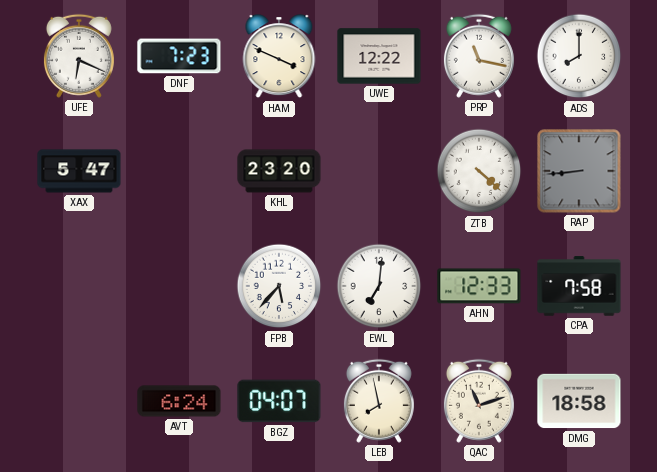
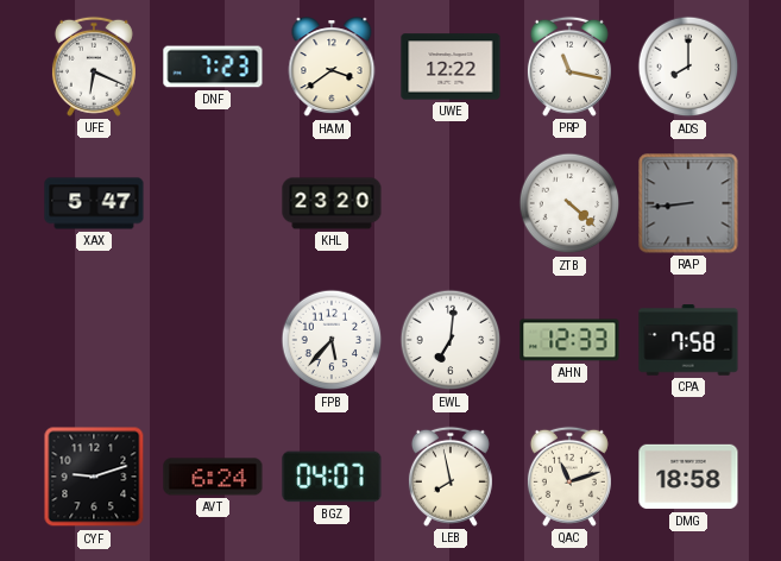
HAM: 3:49 -> 3:39
CYF: none -> 9:12
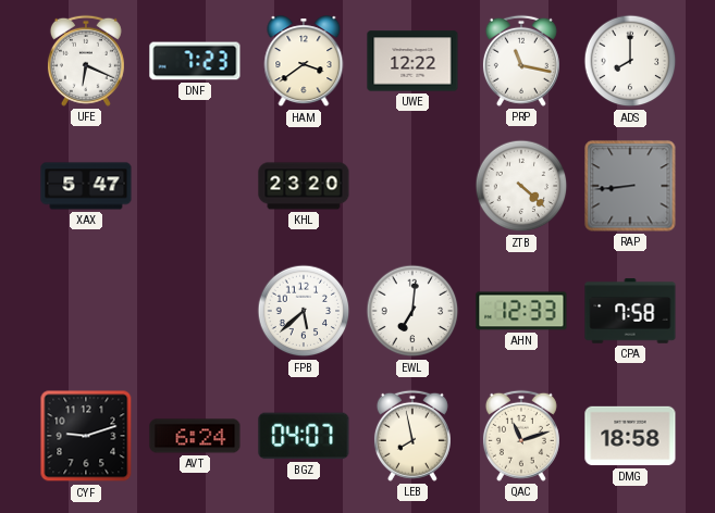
FPB: 5:37 -> 5:38
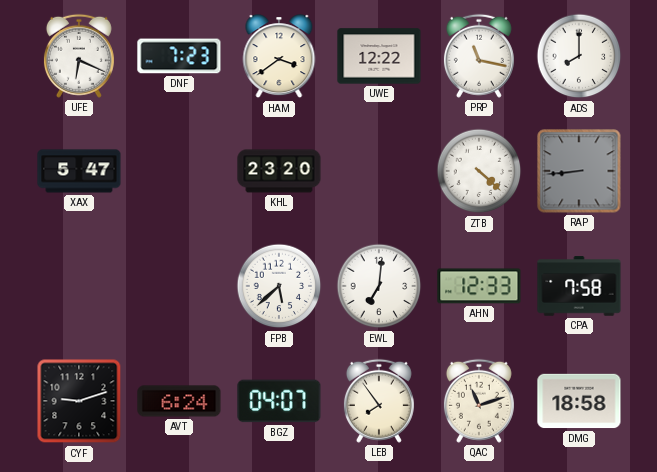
LEB: 7:58 -> 7:54
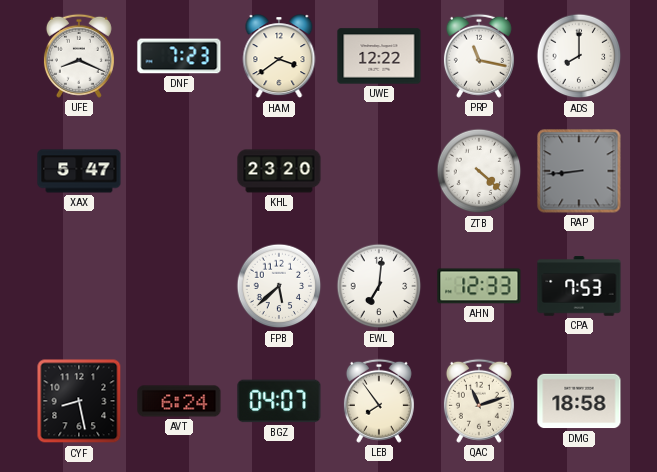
UFE: 6:19 -> 8:19
CPA: 7:58 -> 7:53
CYF: 9:12 -> 8:28
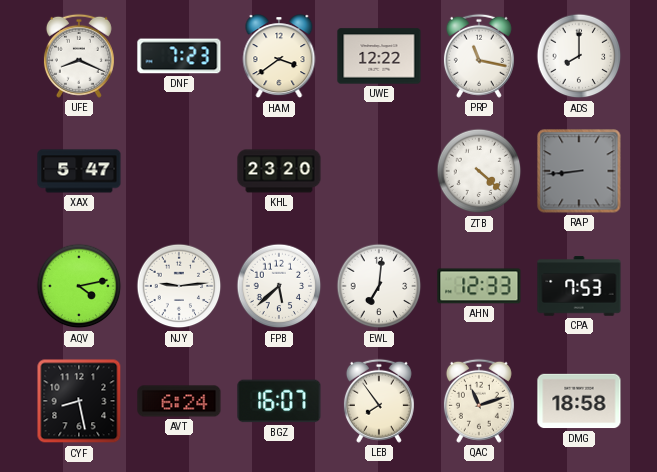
AQV: none -> 4:13
NJY: none -> 9:14
BGZ: 04:07 -> 16:07
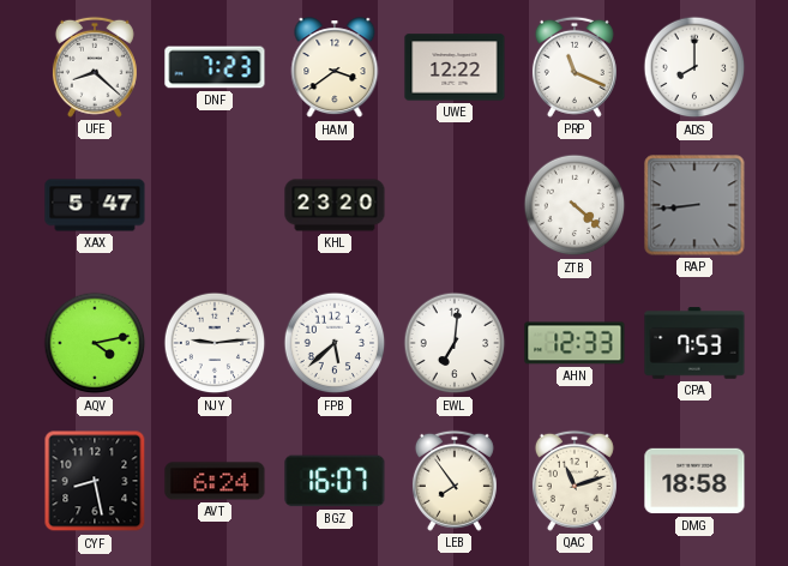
UFE: 8:19 -> 8:22
PRP: 11:17 -> 11:19
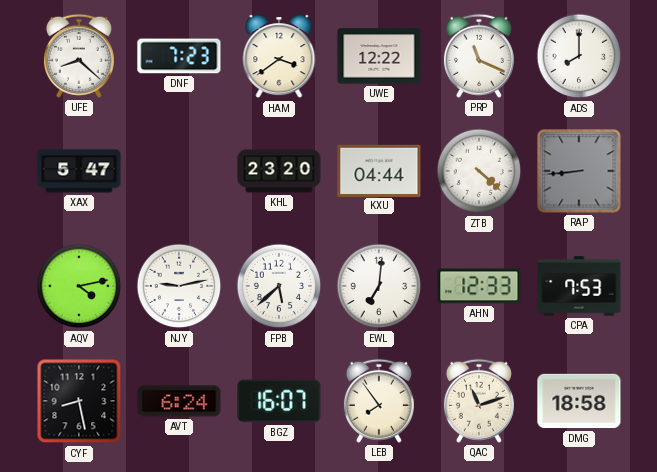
KXU: none -> 04:44
NJY: 9:14 -> 9:13
